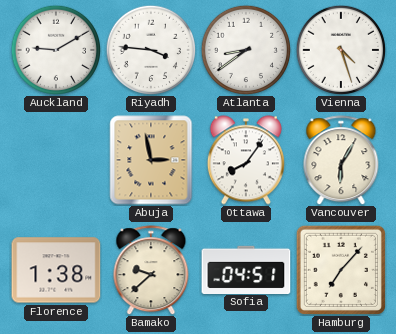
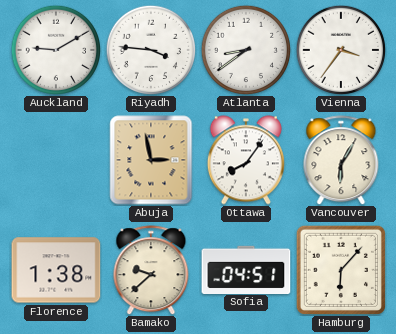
Vienna: 4:27 -> 3:36
Hamburg: 7:07 -> 6:07
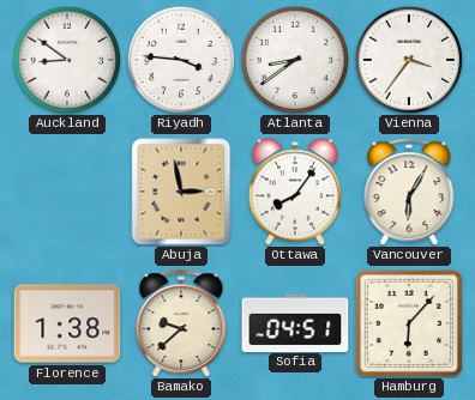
Auckland: 9:10 -> 8:51
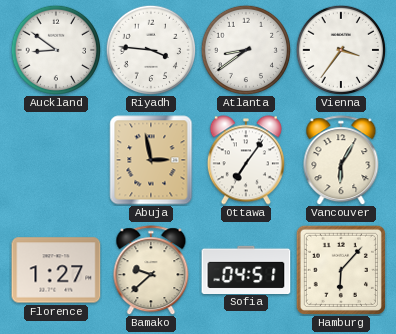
Ottawa: 8:06 -> 7:06
Florence: 1:38 -> 1:27
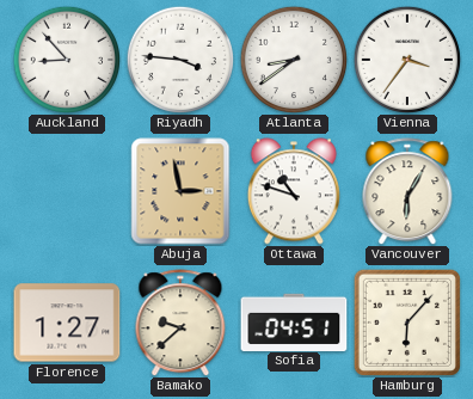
Auckland: 8:51 -> 8:53
Ottawa: 7:06 -> 10:48
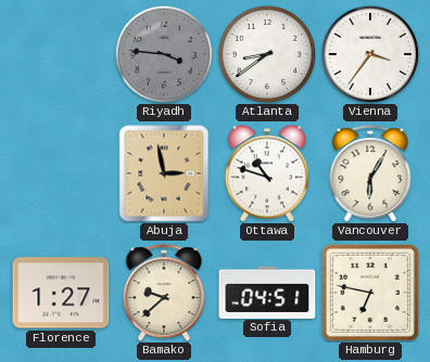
Auckland: 8:53 -> none
Riyadh dial: white -> grey
Hamburg: 6:07 -> 6:47
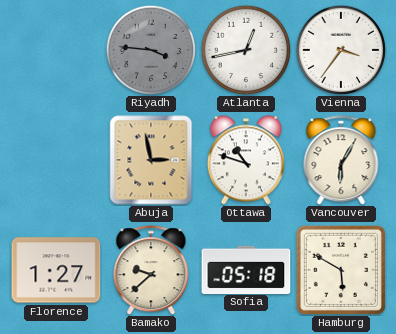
Atlanta: 8:39 -> 12:43
Sofia: 04:51 -> 05:18
Hamburg: 6:47 -> 5:50
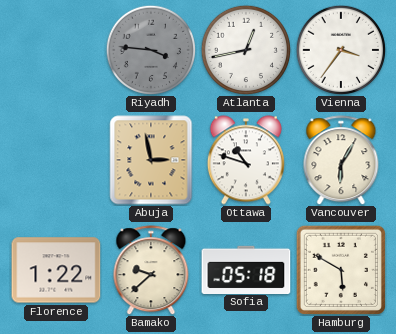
Florence: 1:27 -> 1:22
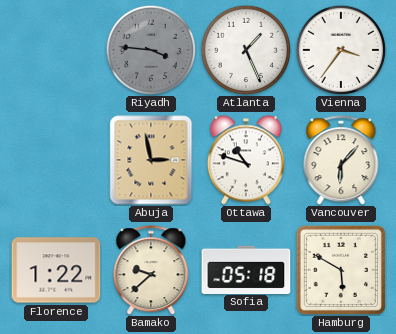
Atlanta: 12:43 -> 1:26
Vancouver: 6:05 -> 6:07
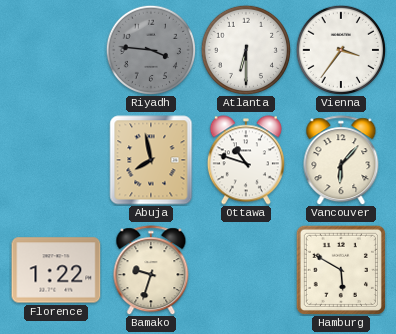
Atlanta: 1:26 -> 6:30
Abuja: 2:58 -> 7:58
Bamako: 9:38 -> 9:33
Sofia: 05:18 -> none
